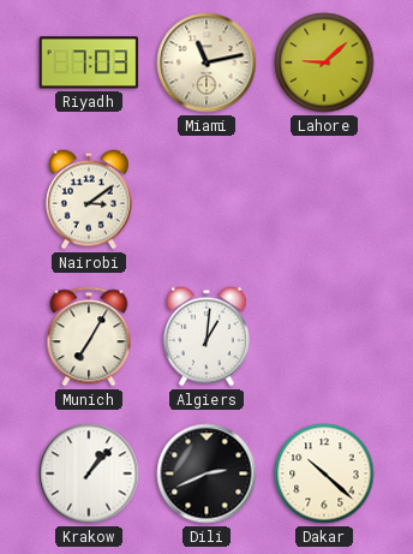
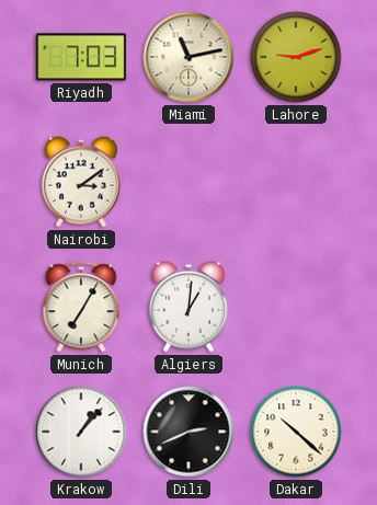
Lahore: 9:08 -> 9:12
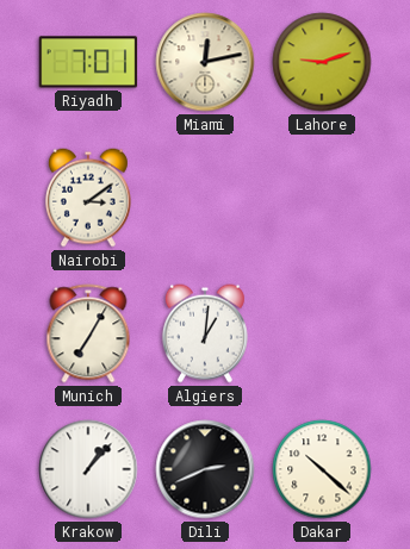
Riyadh: 7:03 -> 7:01
Miami: 11:13 -> 12:13
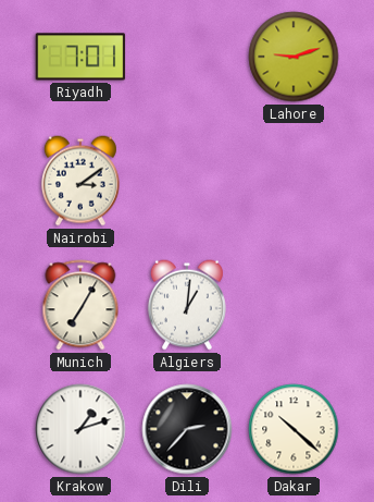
Miami: 12:13 -> none
Krakow: 1:07 -> 1:12
Dili: 2:41 -> 2:37
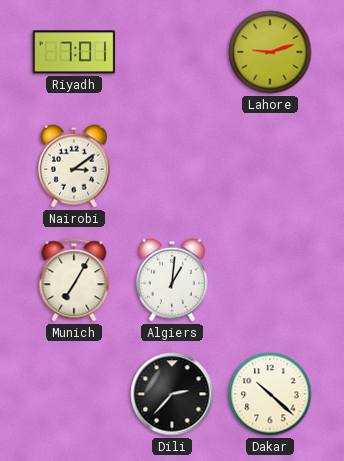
Krakow: 1:12 -> none
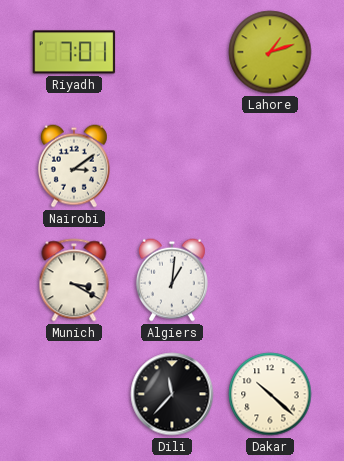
Lahore: 9:12 -> 1:12
Munich: 7:05 -> 3:20
Dili: 2:37 -> 11:37
